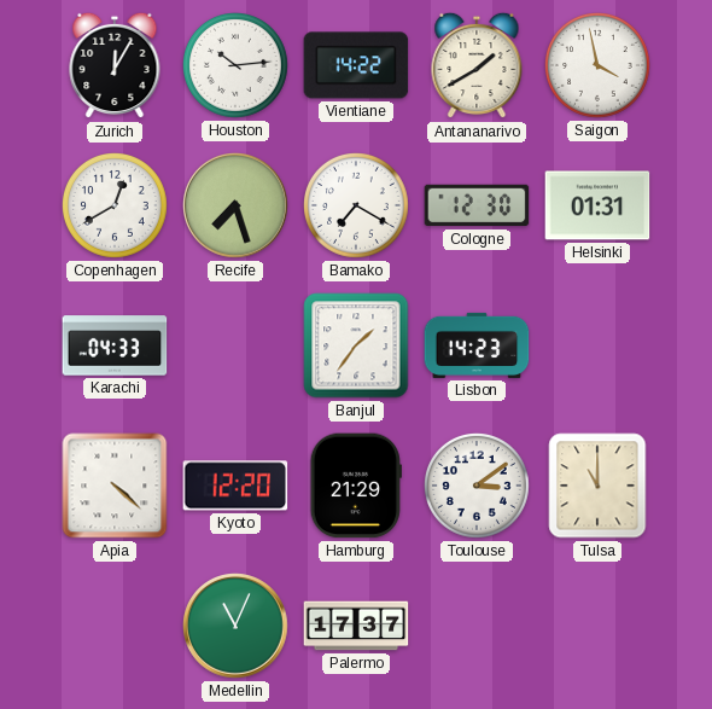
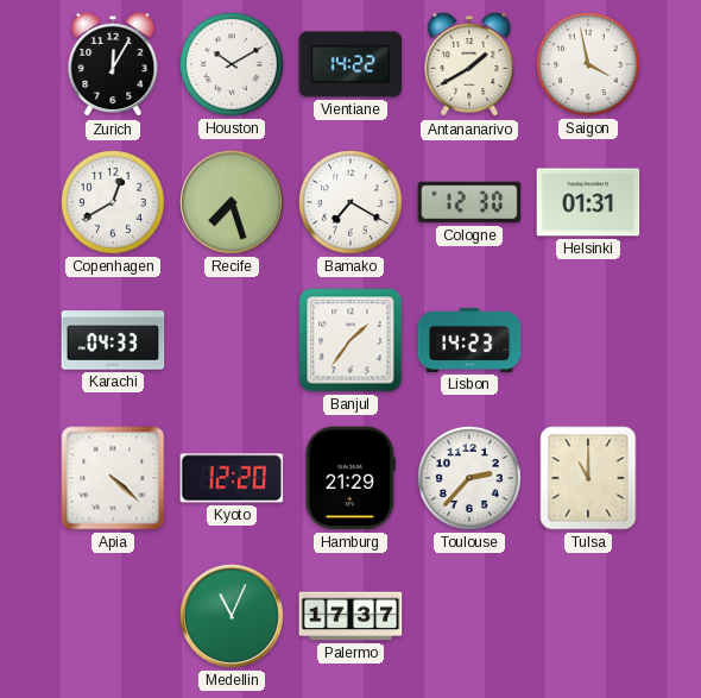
Houston: 10:14 -> 10:10
Toulouse: 3:09 -> 2:37
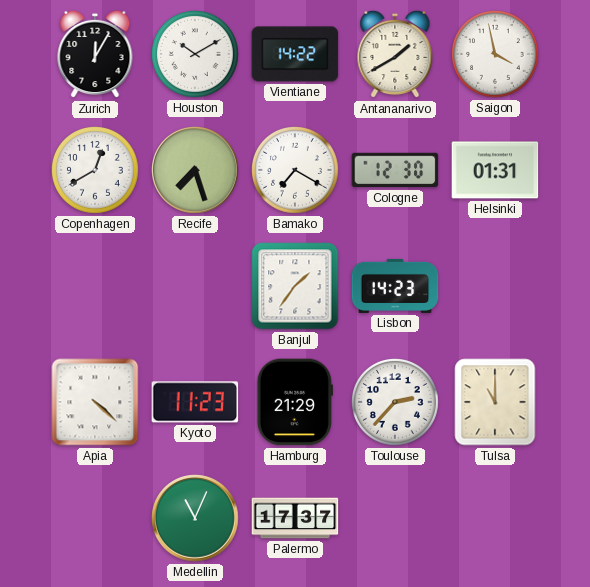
Karachi: 04:33 -> none
Kyoto: 12:20 -> 11:23
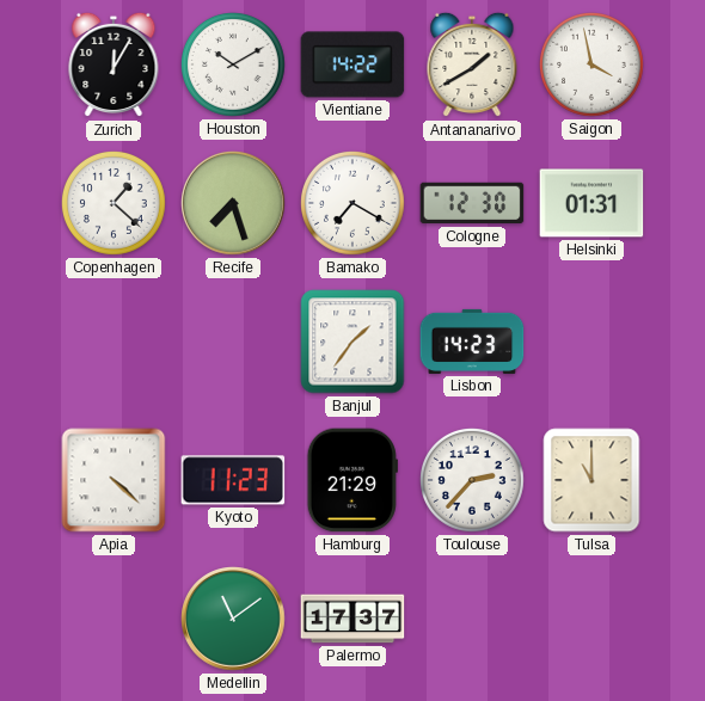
Copenhagen: 12:40 -> 1:22
Medellin: 11:04 -> 11:09
